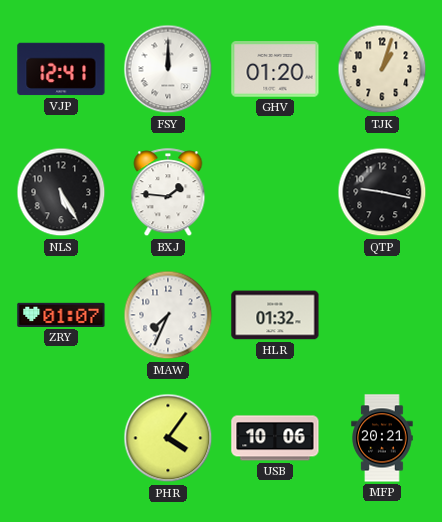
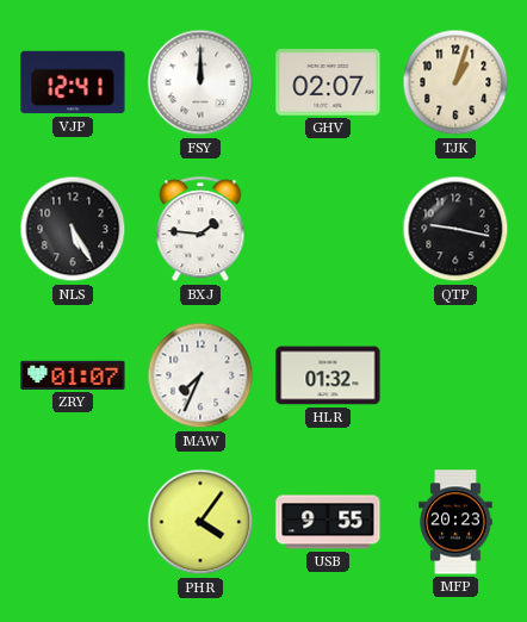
GHV: 01:20 -> 02:07
USB: 10:06 -> 9:55
MFP: 20:21 -> 20:23
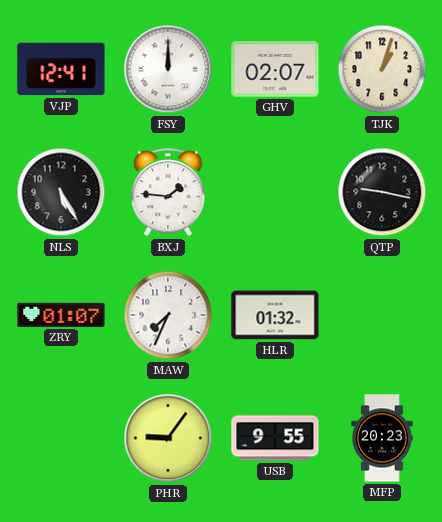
PHR: 4:06 -> 9:06
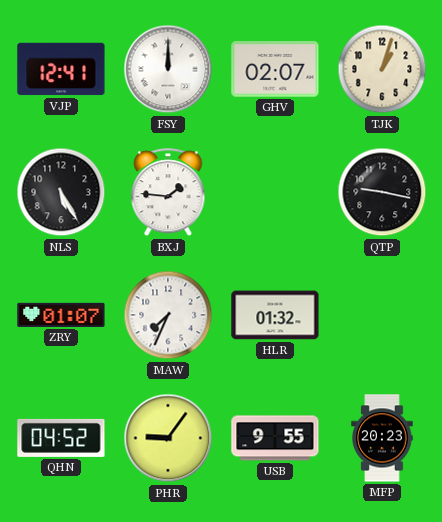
QHN: none -> 04:52
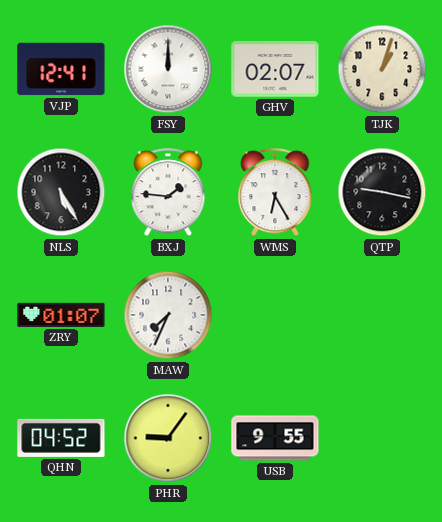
WMS: none -> 6:25
HLR: 01:32 -> none
MFP: 20:23 -> none
